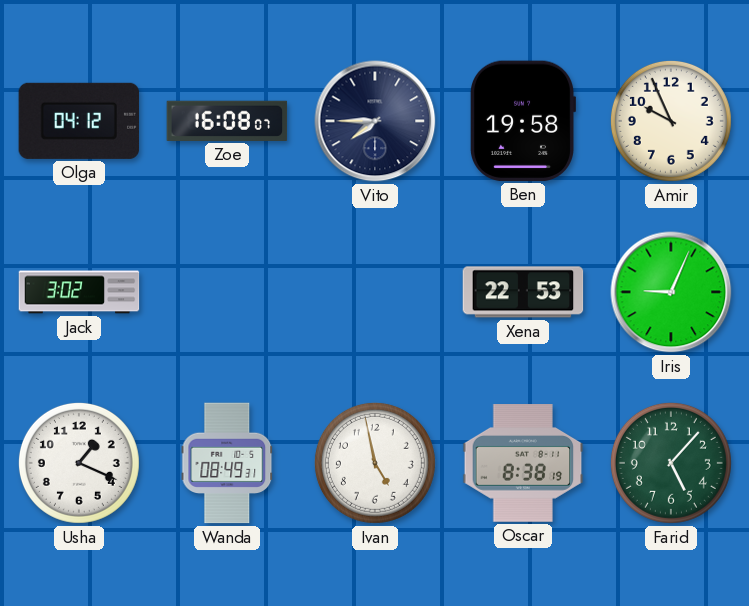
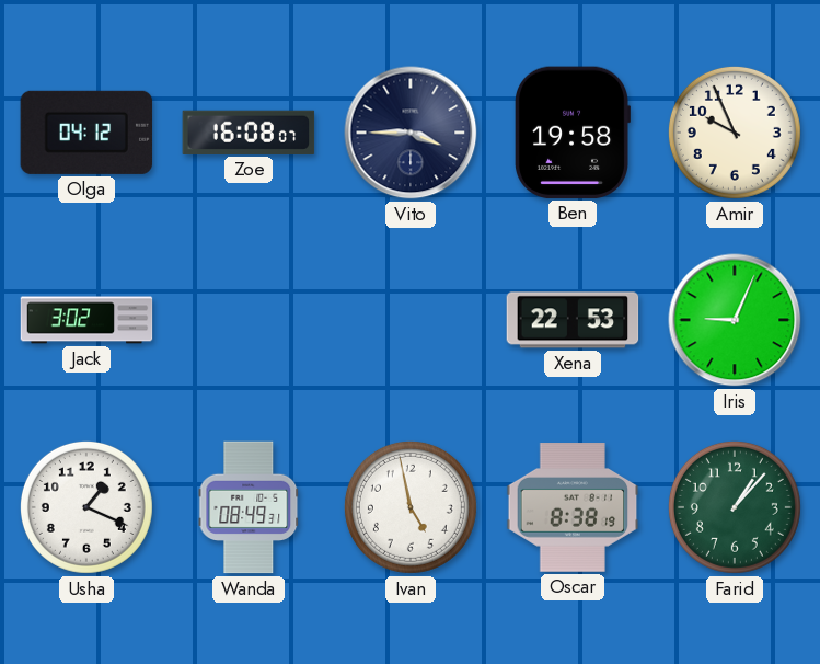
Vito: 7:45 -> 3:45
Farid: 5:07 -> 1:07
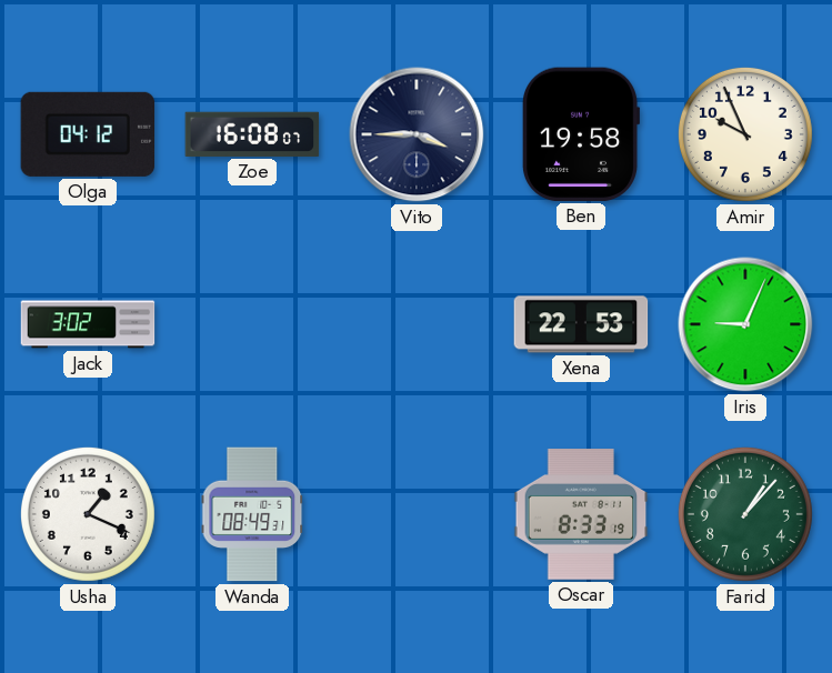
Ivan: 4:58 -> none
Oscar: 8:38 -> 8:33
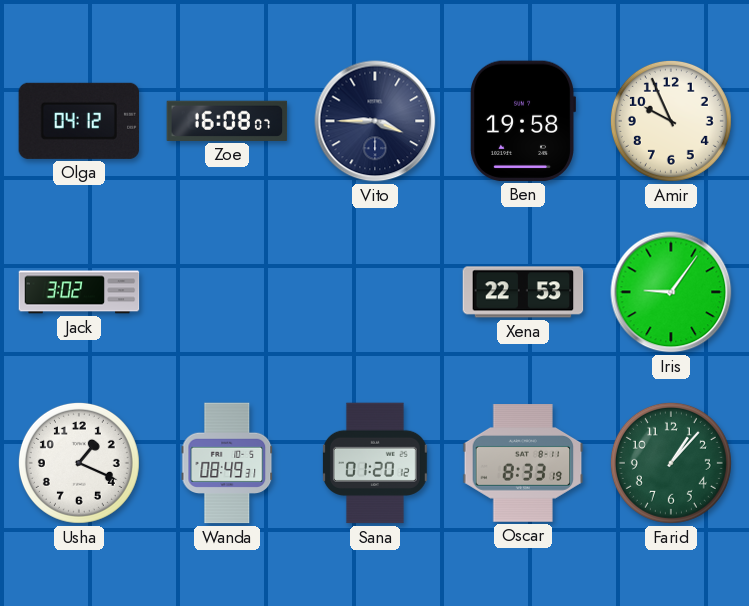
Iris: 9:04 -> 9:06
Sana: none -> 01:20
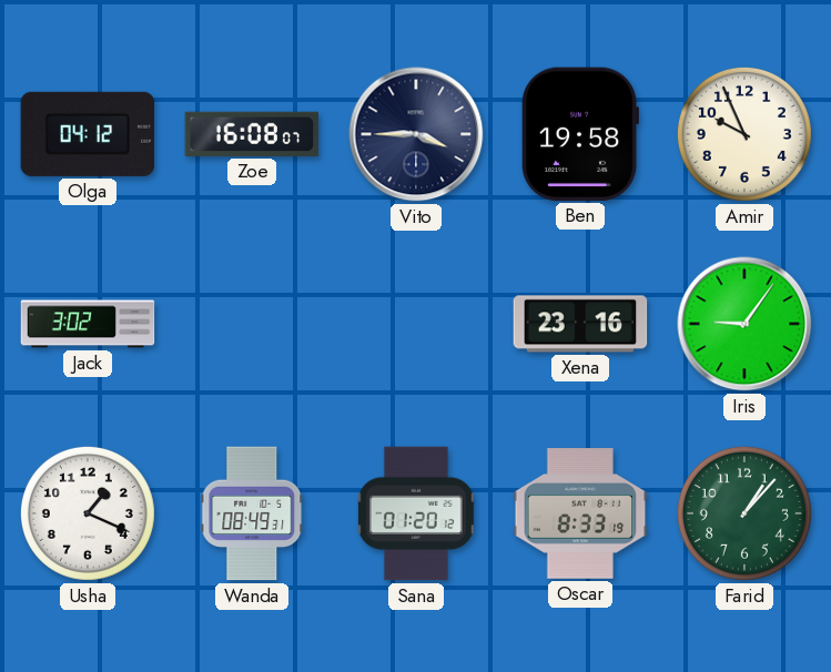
Xena: 22:53 -> 23:16
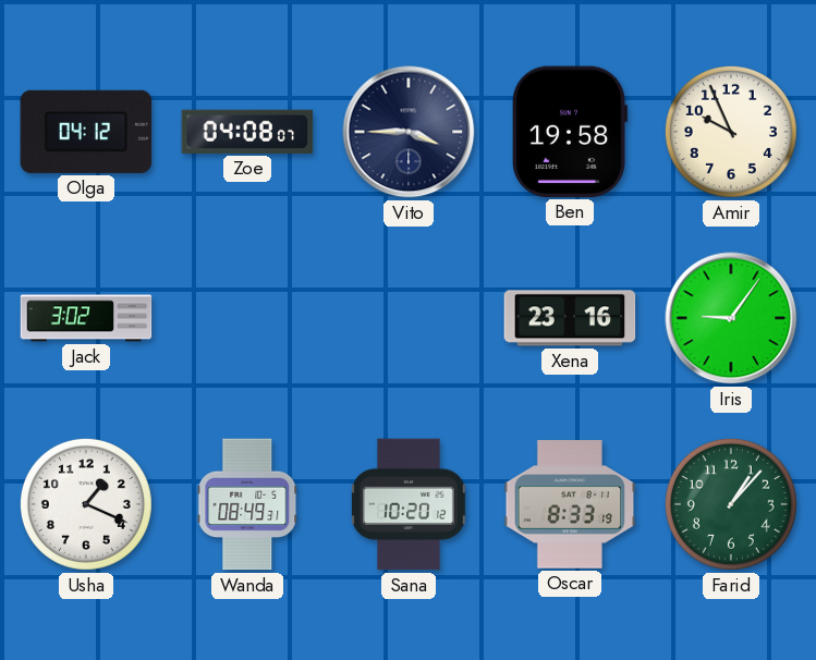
Zoe: 16:08 -> 04:08
Sana: 01:20 -> 10:20
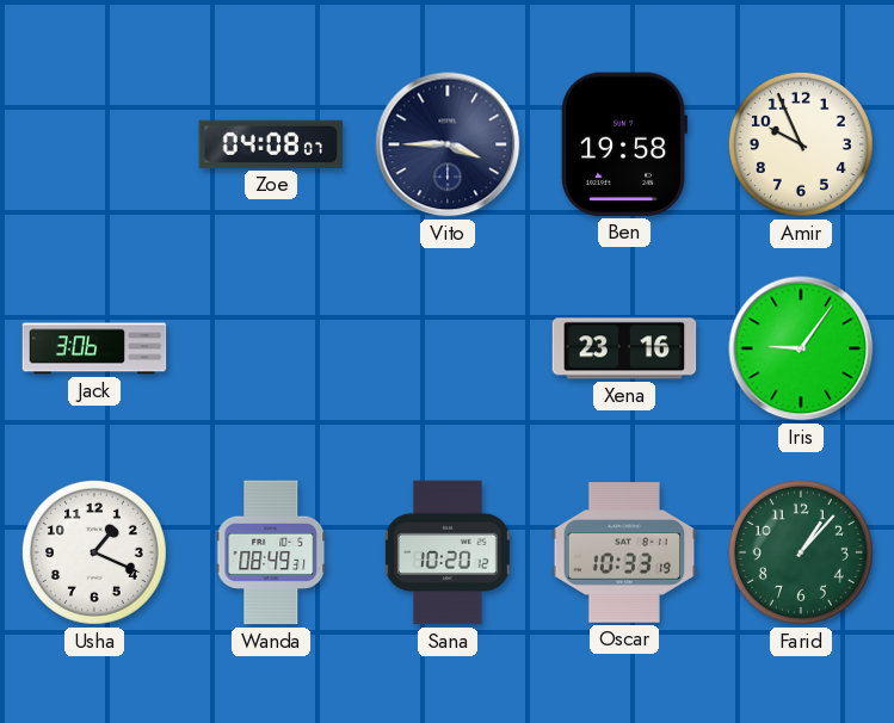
Olga: 04:12 -> none
Jack: 3:02 -> 3:06
Oscar: 8:33 -> 10:33
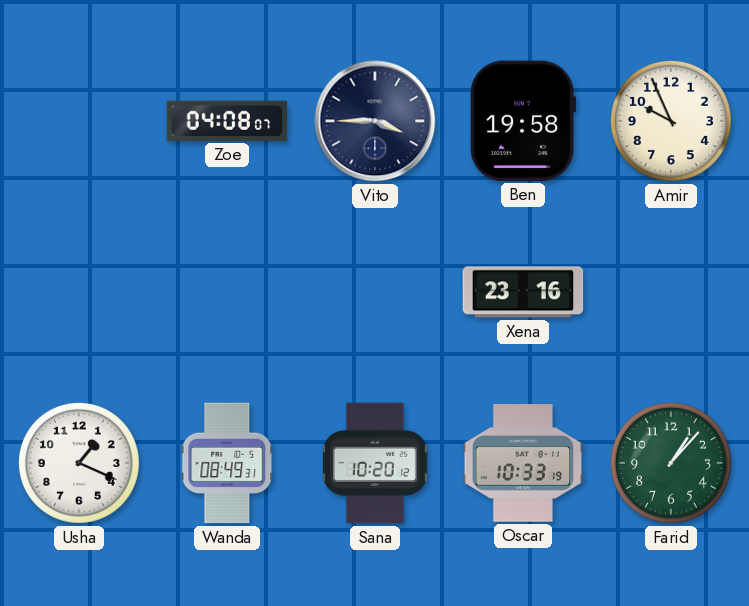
Jack: 3:06 -> none
Iris: 9:06 -> none
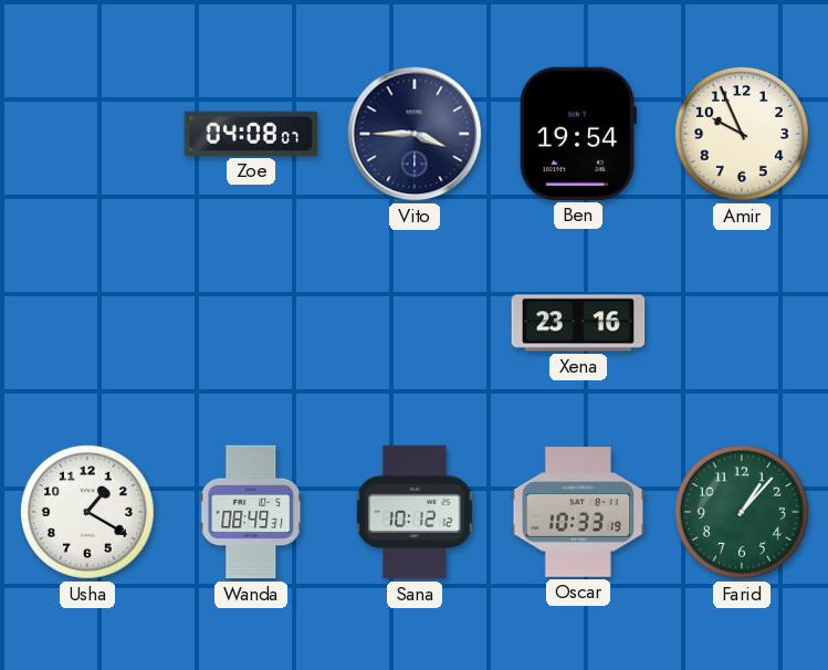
Ben: 19:58 -> 19:54
Usha: 1:19 -> 1:20
Sana: 10:20 -> 10:12
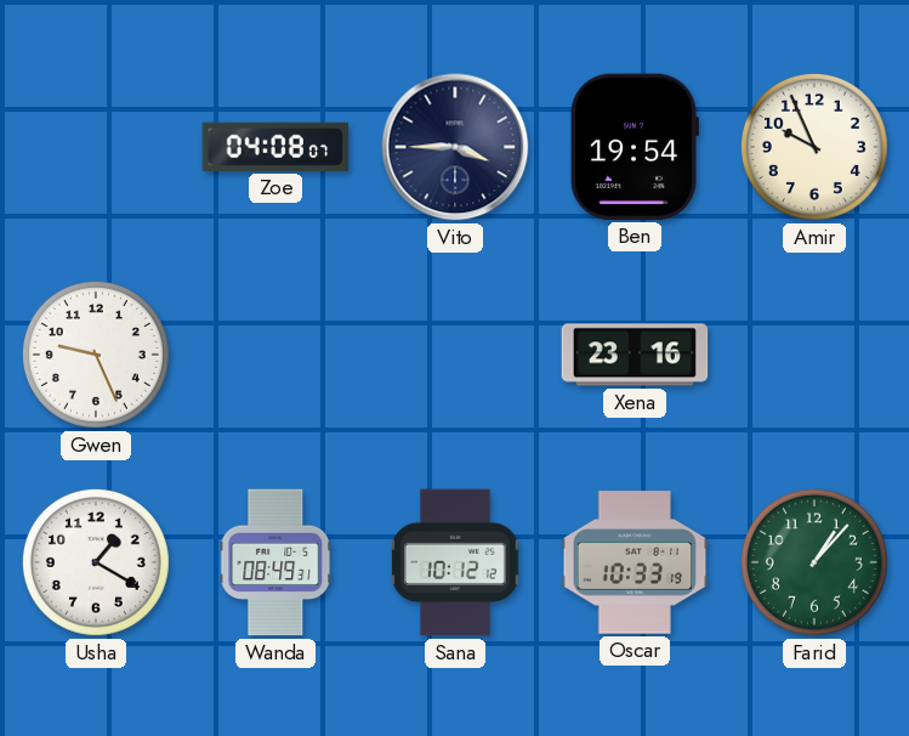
Gwen: none -> 9:26
